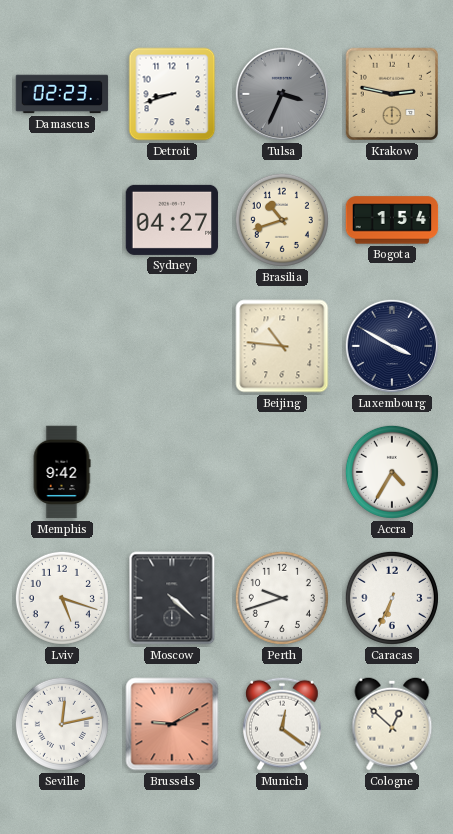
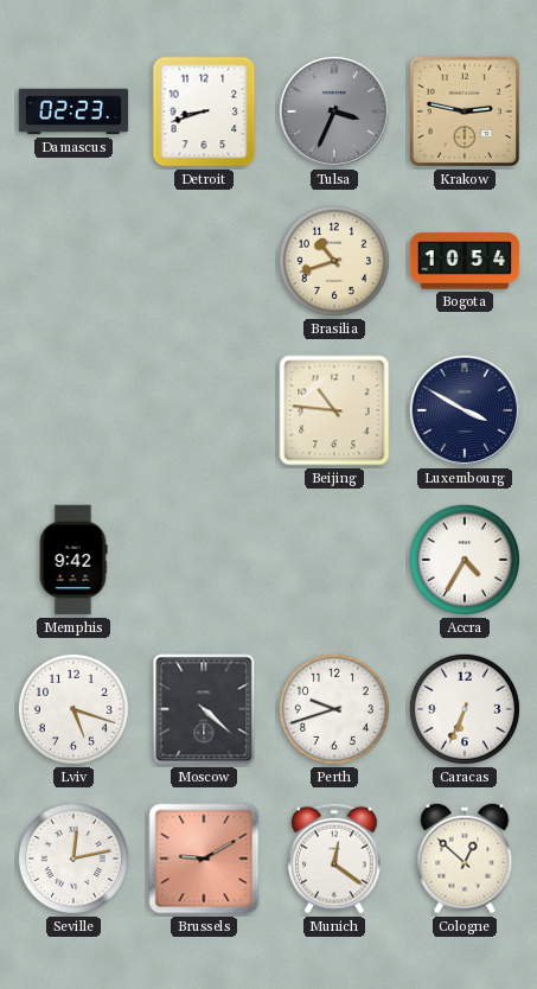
Sydney: 04:27 -> none
Bogota: 1:54 -> 10:54
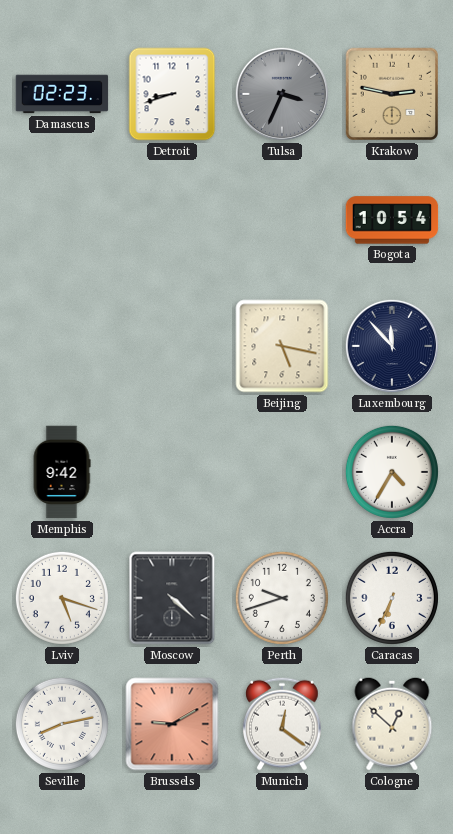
Brasilia: 10:42 -> none
Beijing: 10:46 -> 5:17
Luxembourg: 3:50 -> 11:53
Seville: 12:13 -> 8:13
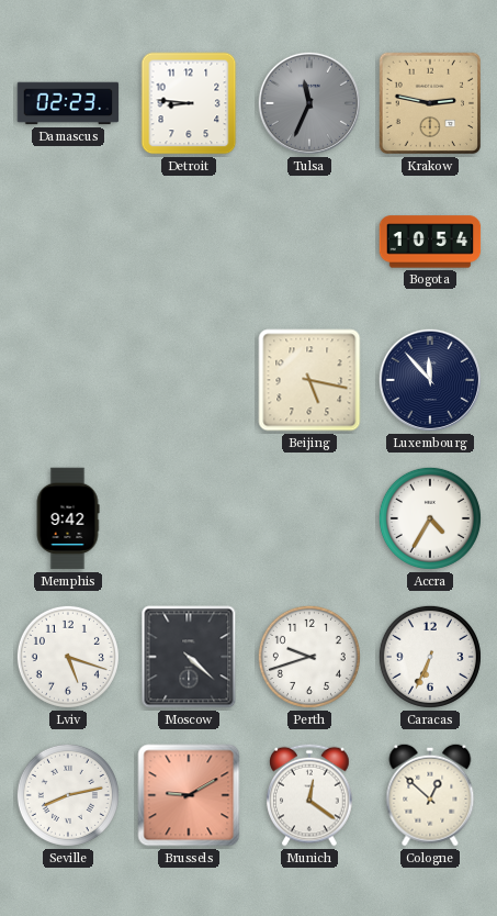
Detroit: 8:42 -> 8:46
Tulsa: 3:34 -> 11:34
